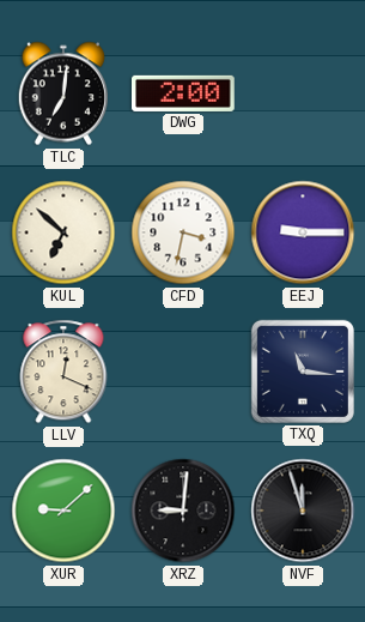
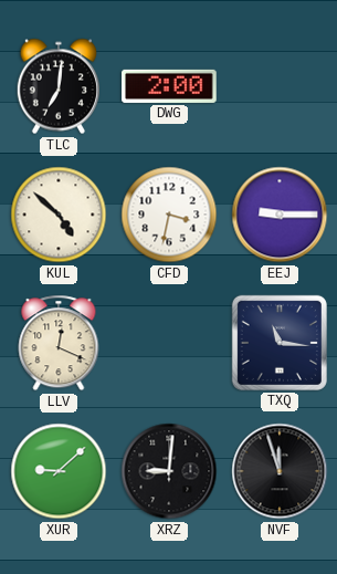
KUL: 6:52 -> 4:52
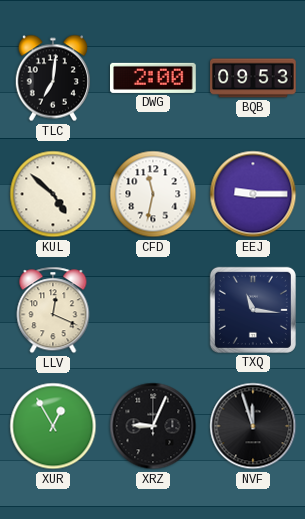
BQB: none -> 09:53
CFD: 3:32 -> 11:32
XUR: 9:08 -> 12:55
XRZ: 9:01 -> 9:04
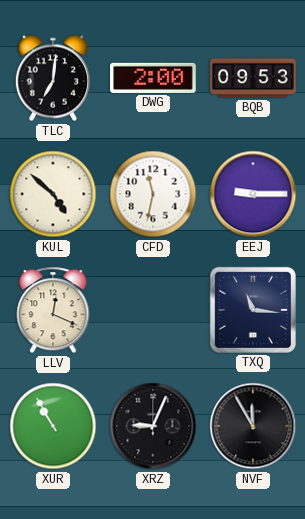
XUR: 12:55 -> 10:55
NVF: 11:57 -> 11:55
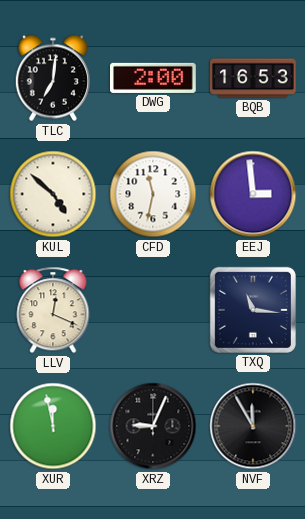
BQB: 09:53 -> 16:53
EEJ: 9:15 -> 2:59
XUR: 10:55 -> 11:58
